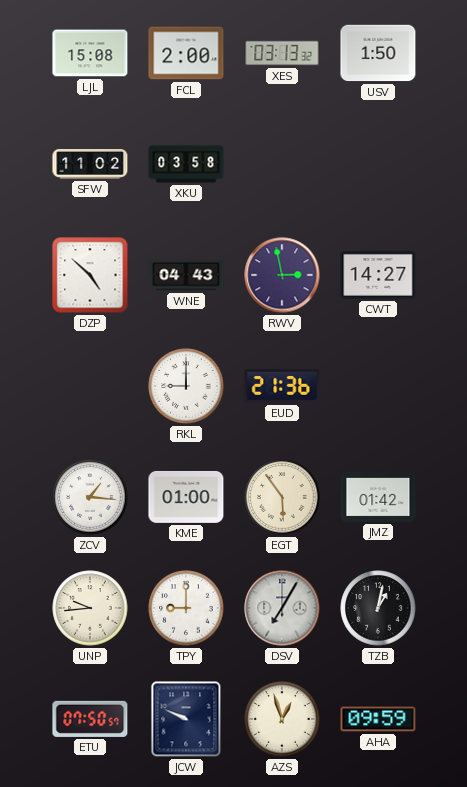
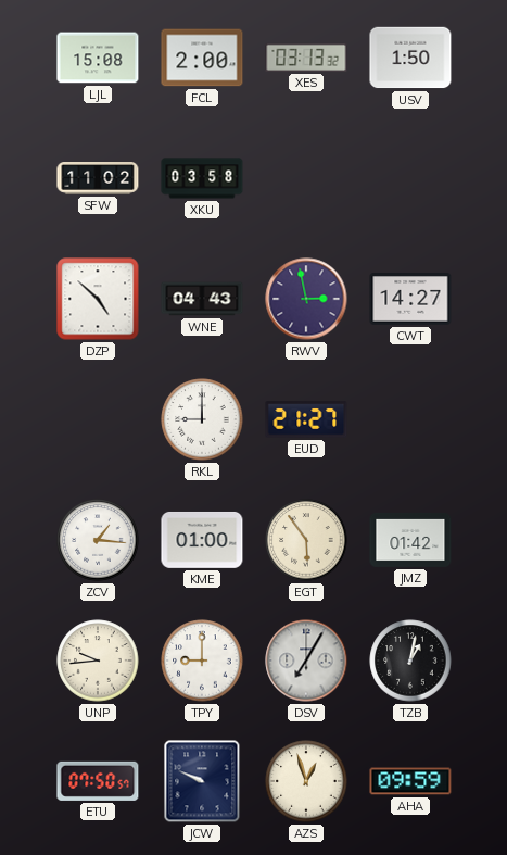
EUD: 21:36 -> 21:27
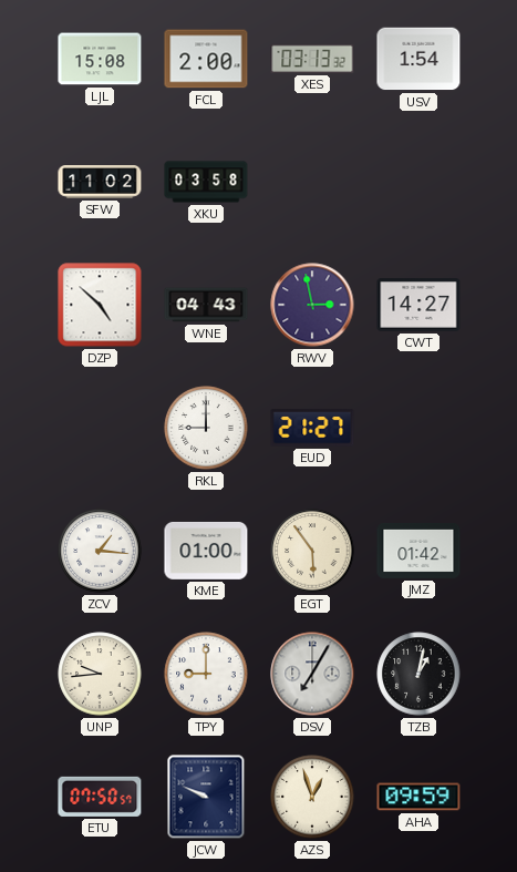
USV: 1:50 -> 1:54
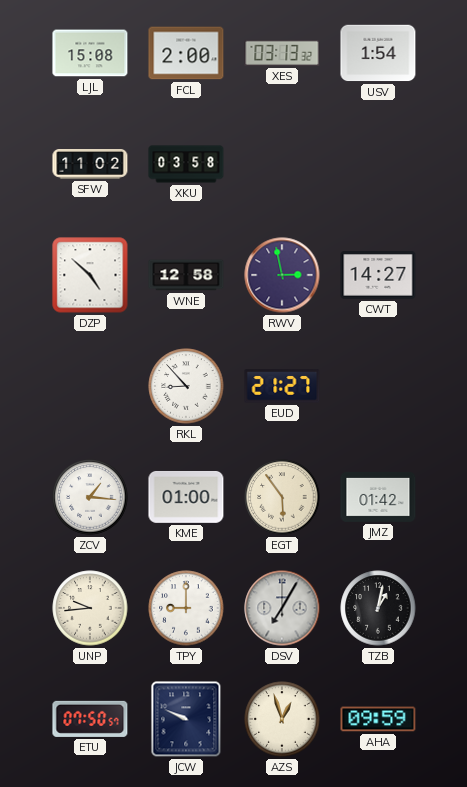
WNE: 04:43 -> 12:58
RKL: 9:00 -> 8:53
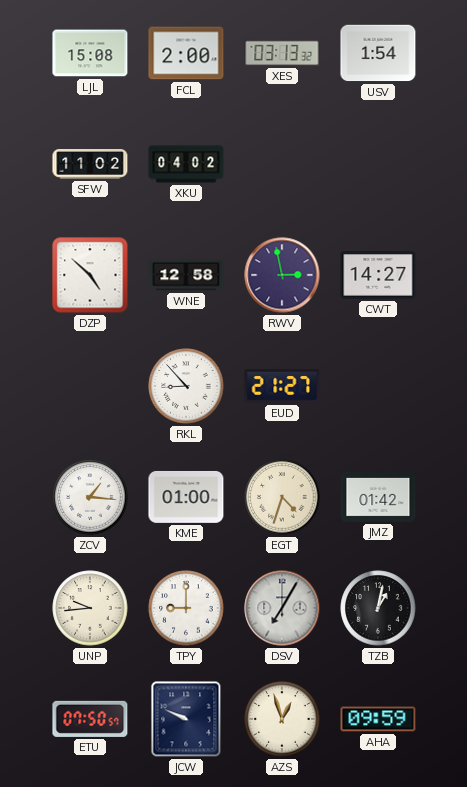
XKU: 03:58 -> 04:02
EGT: 5:54 -> 4:33
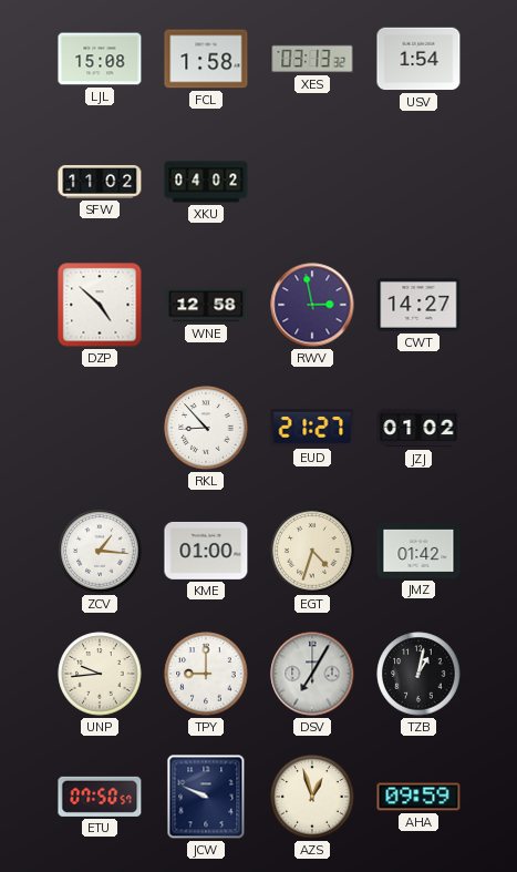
FCL: 2:00 -> 1:58
JZJ: none -> 01:02
